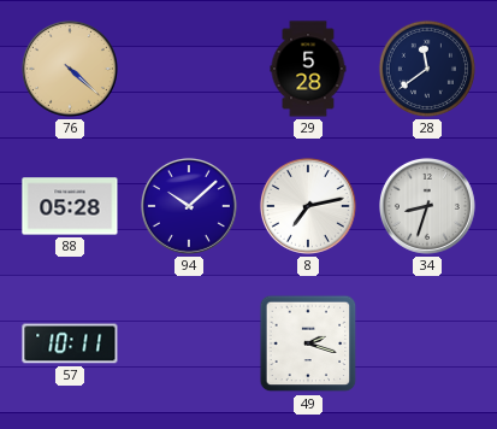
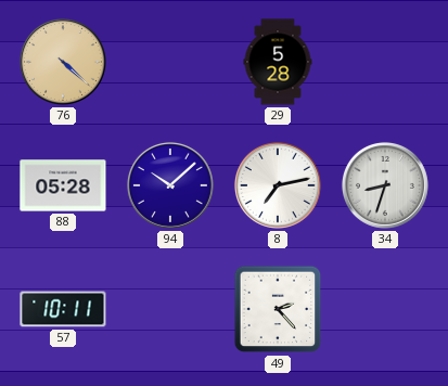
28: 11:39 -> none
49: 2:18 -> 2:23
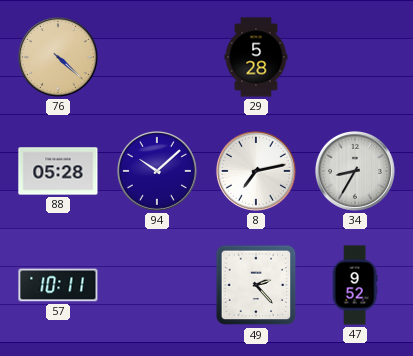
34: 8:33 -> 8:35
47: none -> 9:52
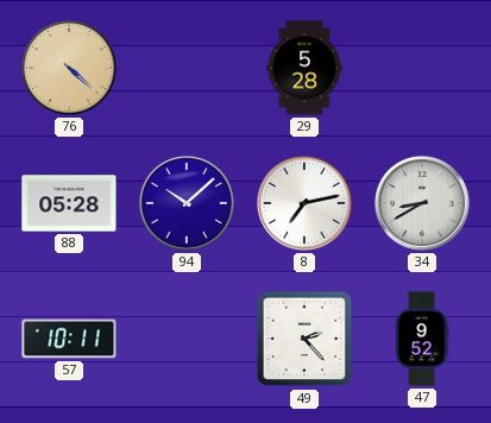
34: 8:35 -> 8:40
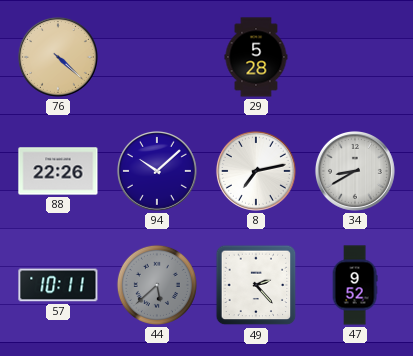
88: 05:28 -> 22:26
44: none -> 5:38
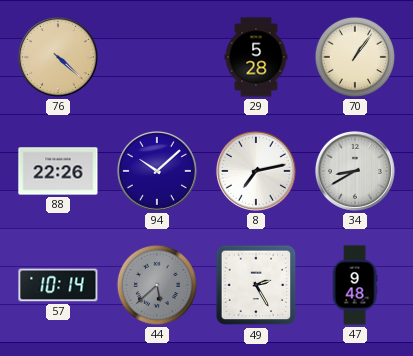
70: none -> 1:06
57: 10:11 -> 10:14
49: 2:23 -> 2:25
47: 9:52 -> 9:48
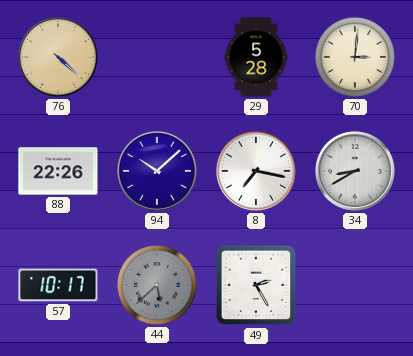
70: 1:06 -> 3:01
8: 7:13 -> 7:17
57: 10:14 -> 10:17
47: 9:48 -> none
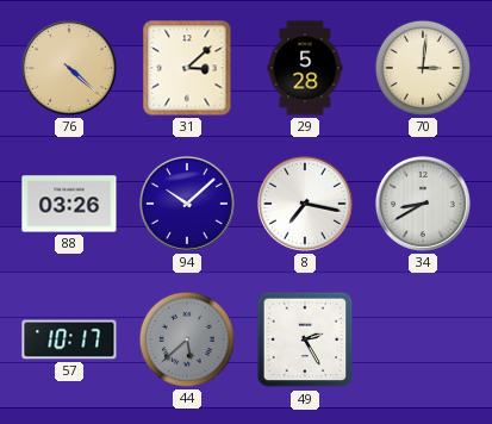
31: none -> 3:08
88: 22:26 -> 03:26
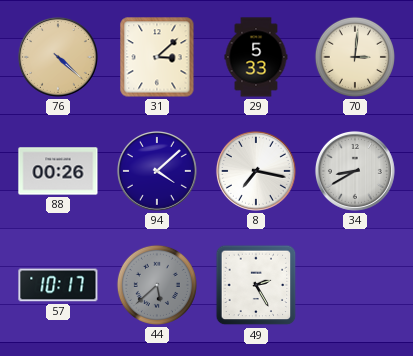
29: 5:28 -> 5:33
88: 03:26 -> 00:26
94: 10:08 -> 4:08
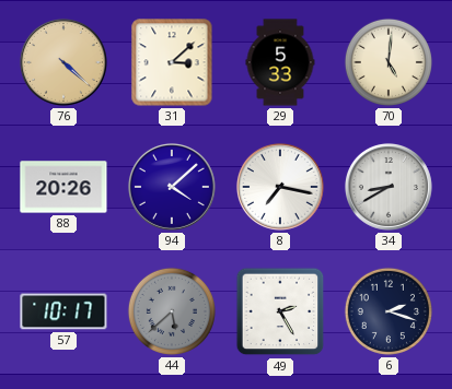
70: 3:01 -> 5:01
88: 00:26 -> 20:26
6: none -> 2:18
